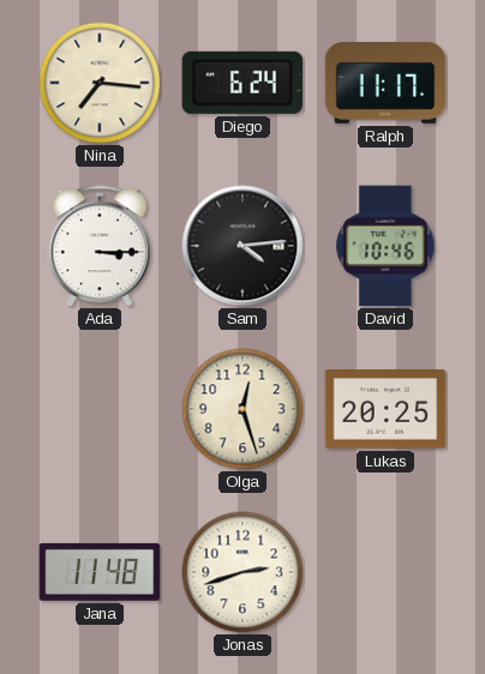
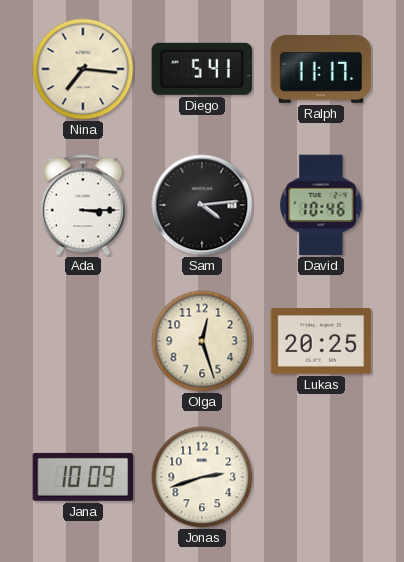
Diego: 6:24 -> 5:41
Jana: 11:48 -> 10:09
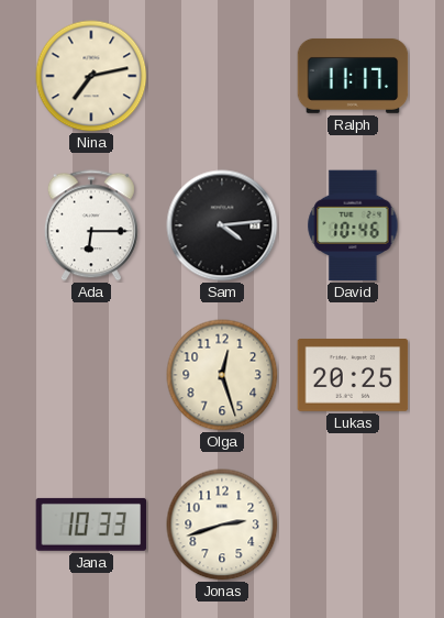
Nina: 7:16 -> 7:13
Diego: 5:41 -> none
Ada: 3:15 -> 6:15
Jana: 10:09 -> 10:33
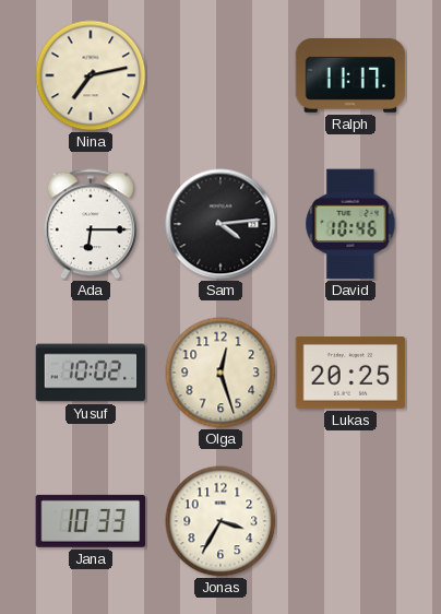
Yusuf: none -> 10:02
Jonas: 2:42 -> 3:35
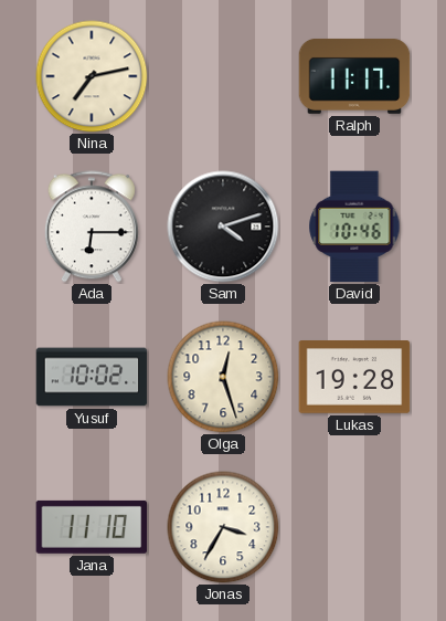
Sam: 4:14 -> 4:12
Lukas: 20:25 -> 19:28
Jana: 10:33 -> 11:10
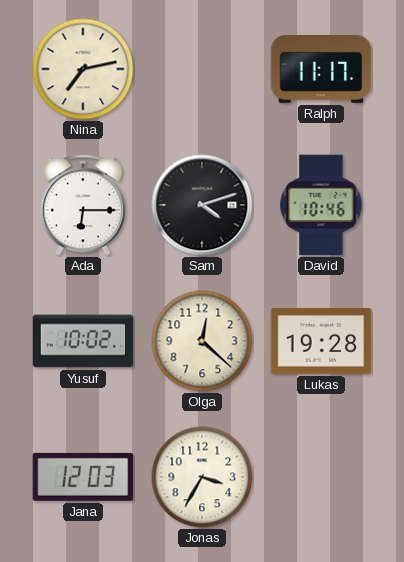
Olga: 12:27 -> 12:22
Jana: 11:10 -> 12:03
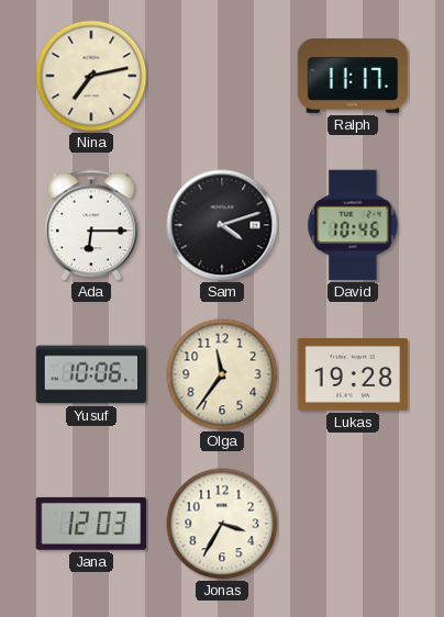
Yusuf: 10:02 -> 10:06
Olga: 12:22 -> 11:36
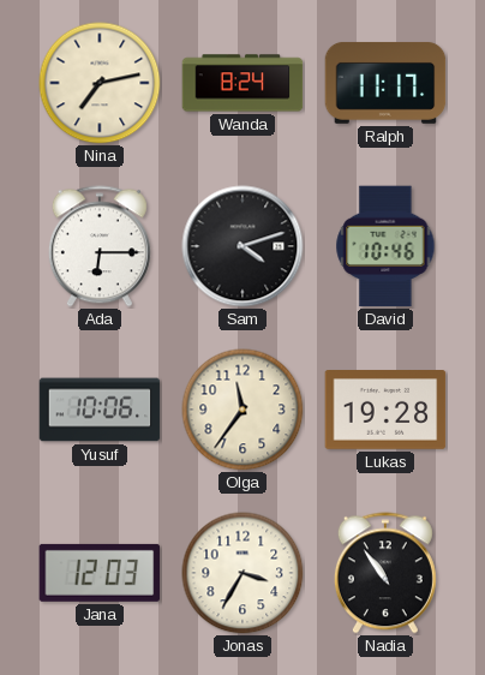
Wanda: none -> 8:24
Nadia: none -> 10:54
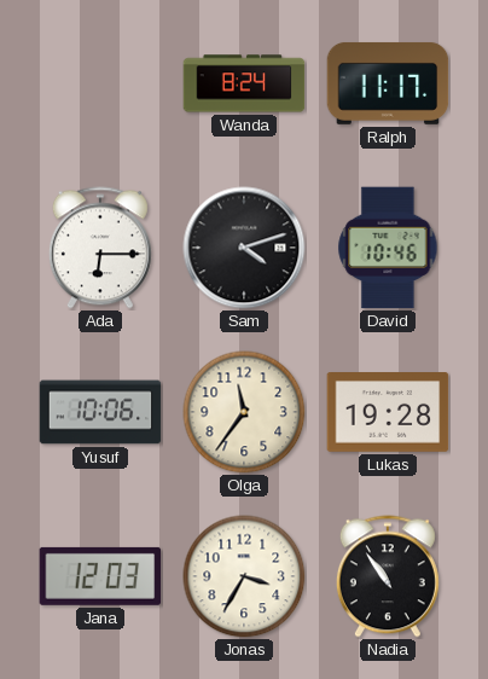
Nina: 7:13 -> none
